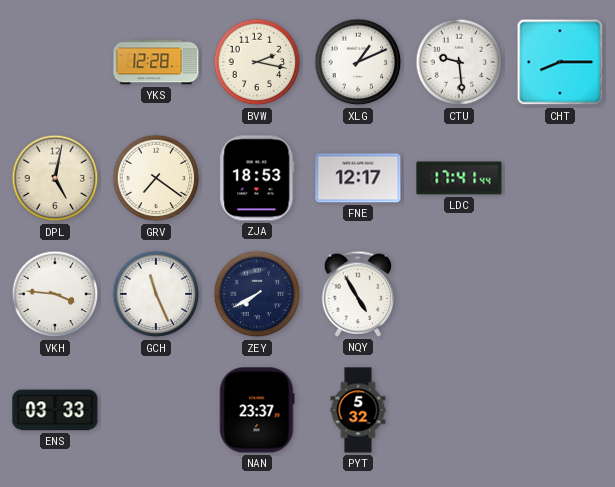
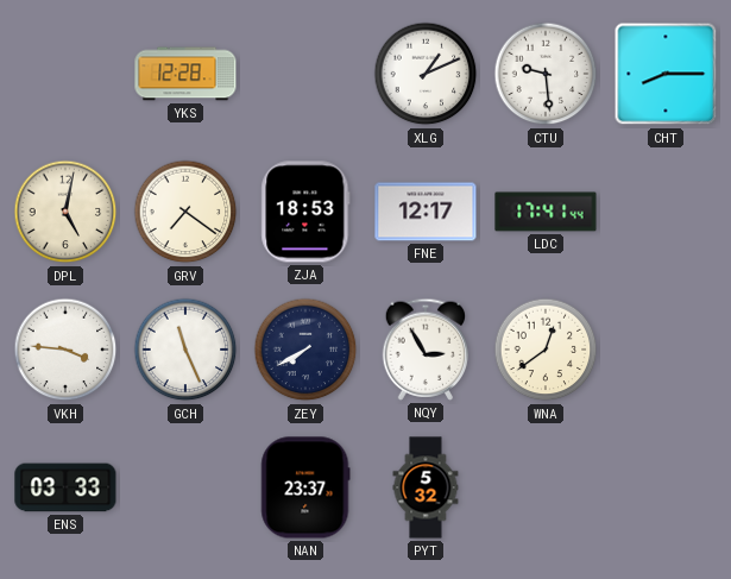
BVW: 2:17 -> none
NQY: 4:55 -> 2:55
WNA: none -> 12:39
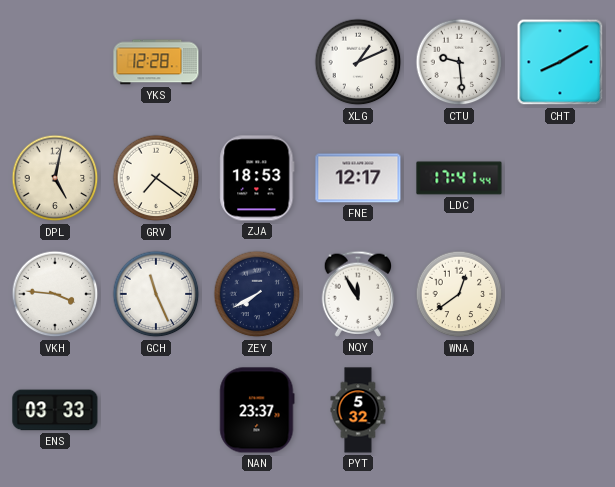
CHT: 8:15 -> 8:10
NQY: 2:55 -> 11:55
